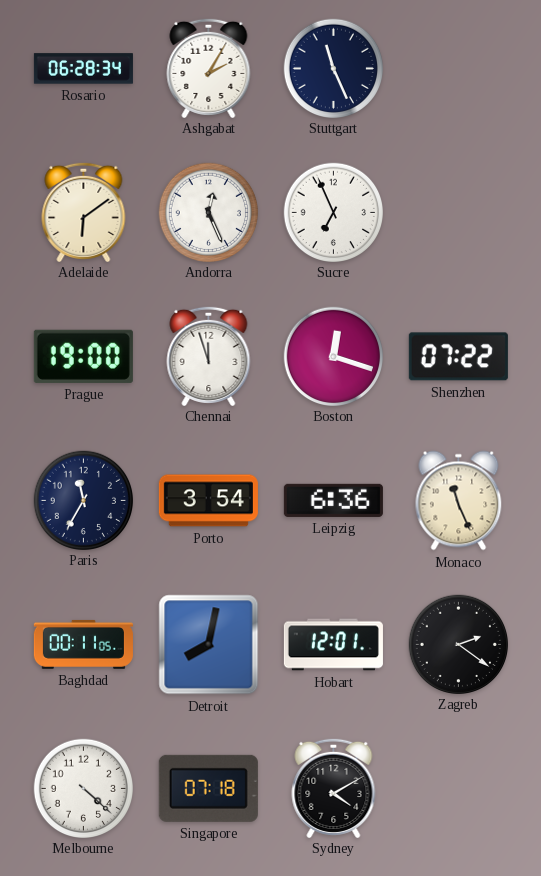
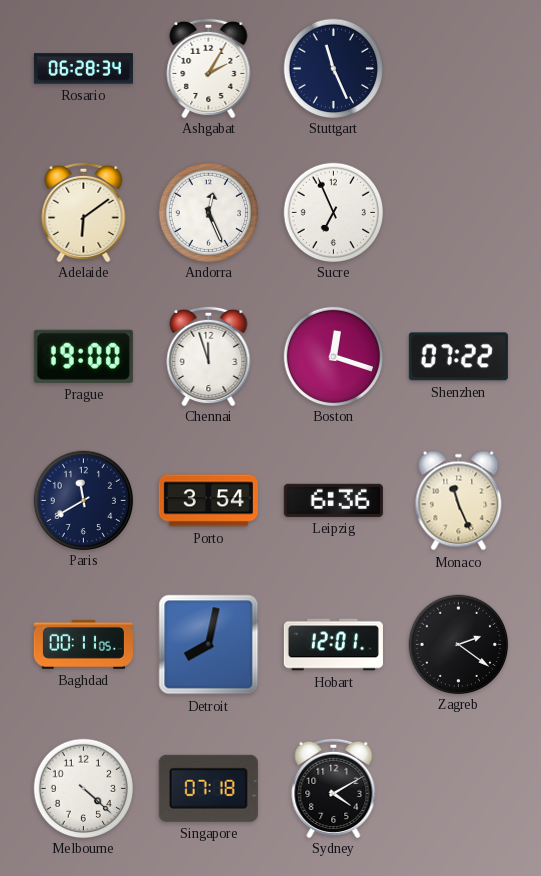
Paris: 11:35 -> 11:40
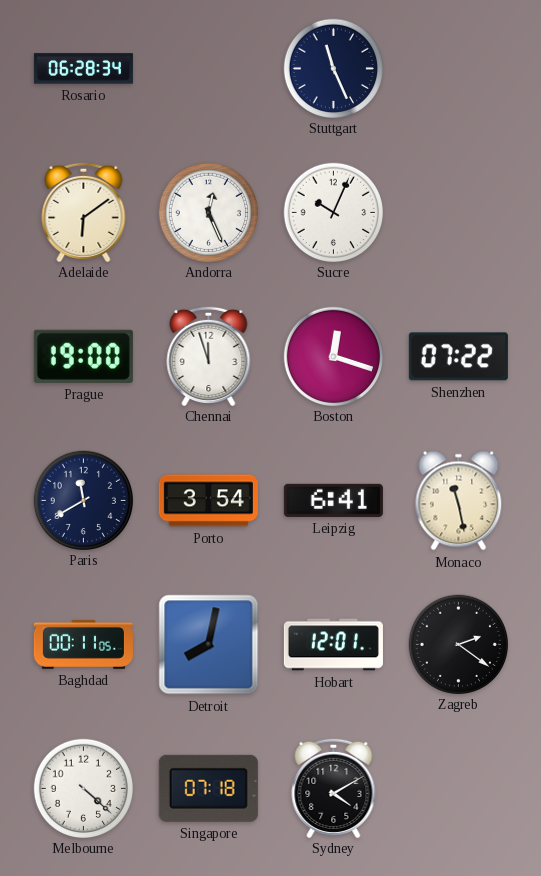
Ashgabat: 2:05 -> none
Sucre: 6:56 -> 10:04
Leipzig: 6:36 -> 6:41
Monaco: 11:26 -> 11:28
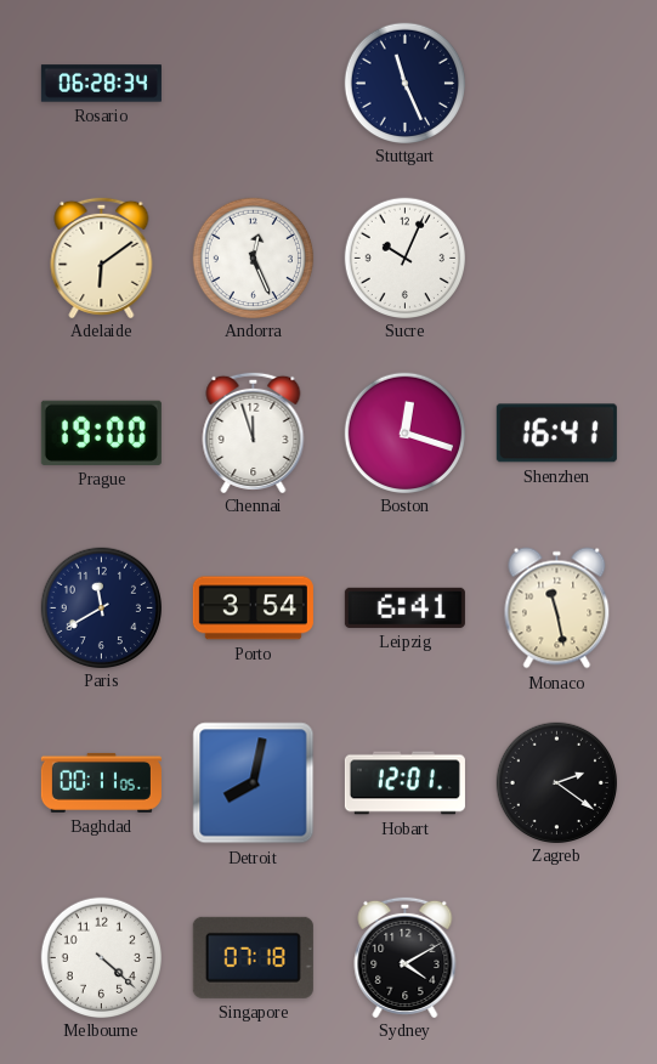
Shenzhen: 07:22 -> 16:41
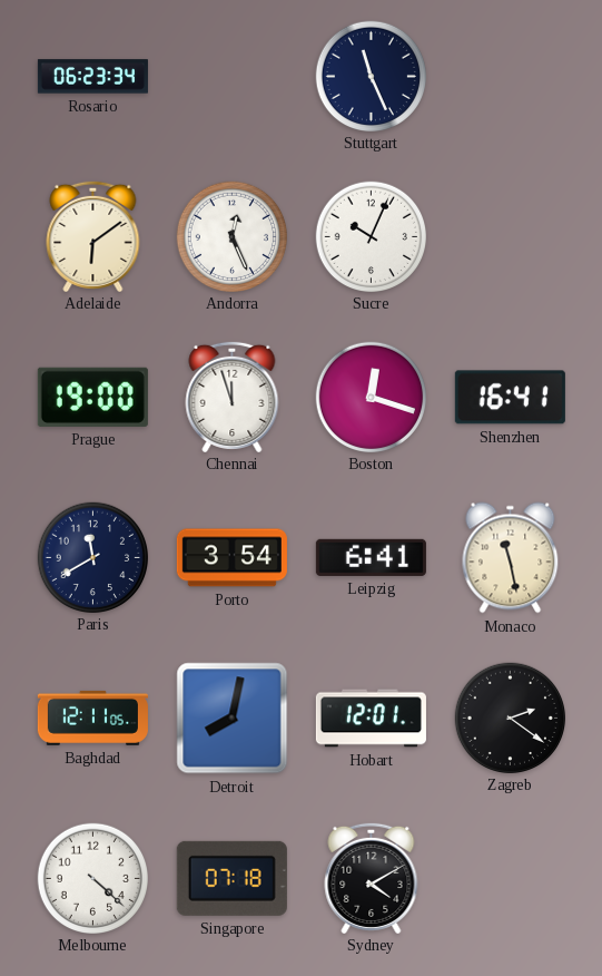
Rosario: 06:28 -> 06:23
Baghdad: 00:11 -> 12:11
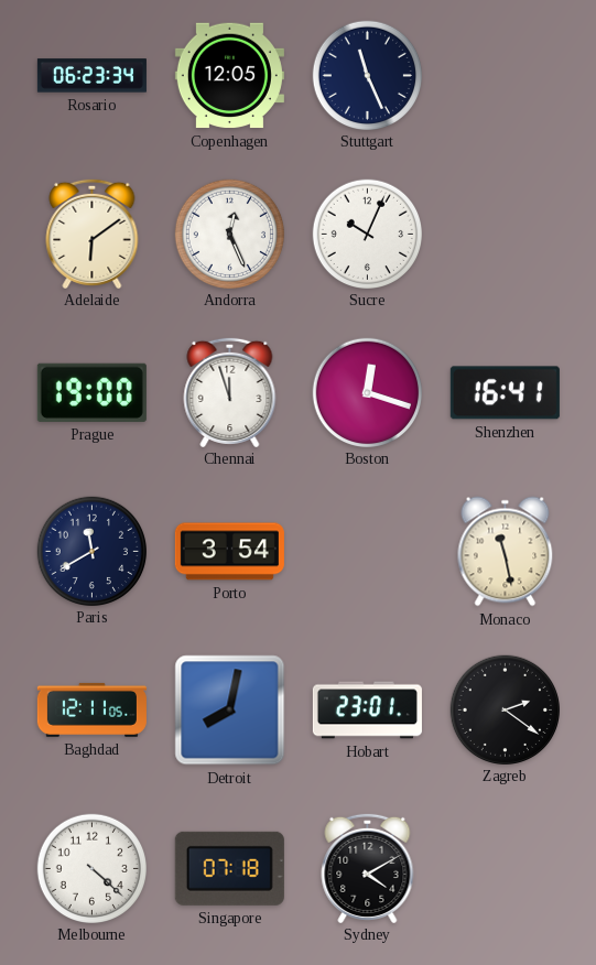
Copenhagen: none -> 12:05
Leipzig: 6:41 -> none
Hobart: 12:01 -> 23:01
